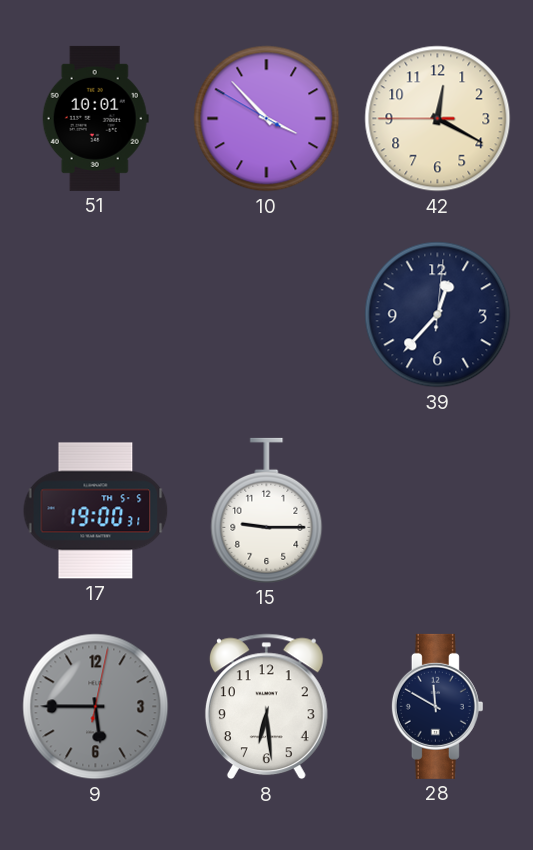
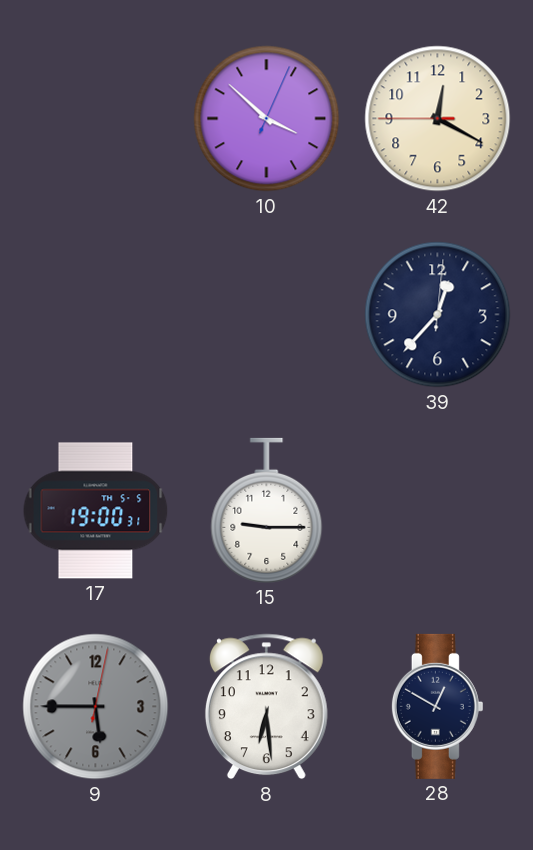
51: 10:01 -> none
10: 3:52:50 -> 3:52:04
28: 11:50 -> 12:50
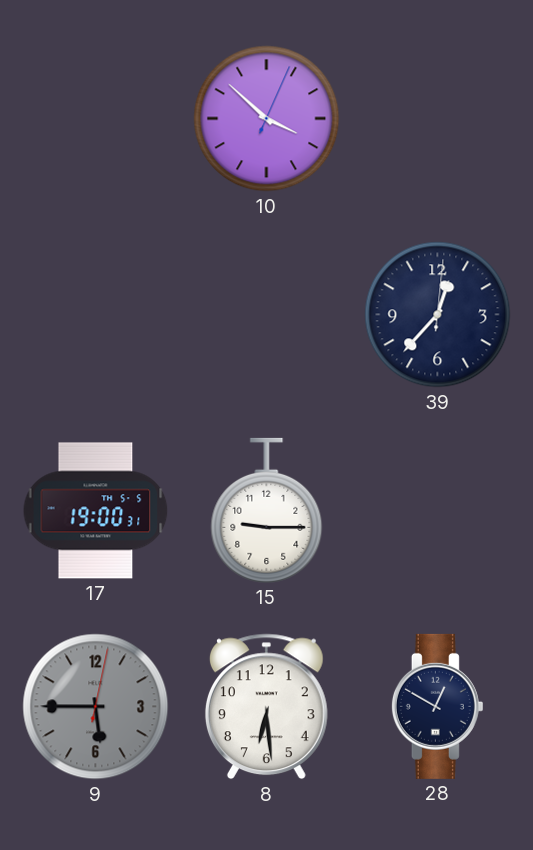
42: 12:19 -> none
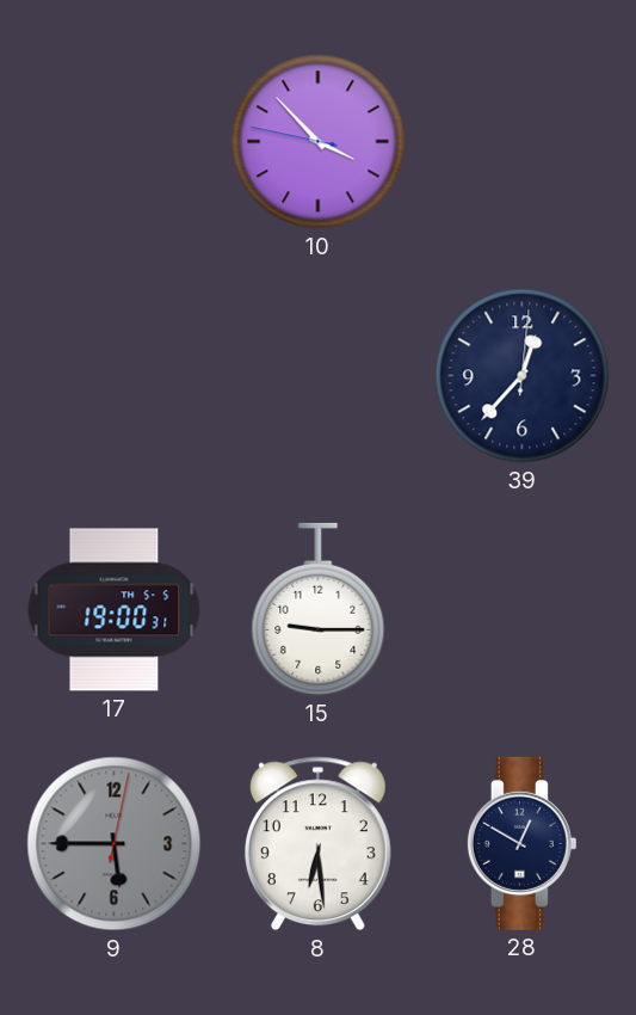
10: 3:52:04 -> 3:52:47
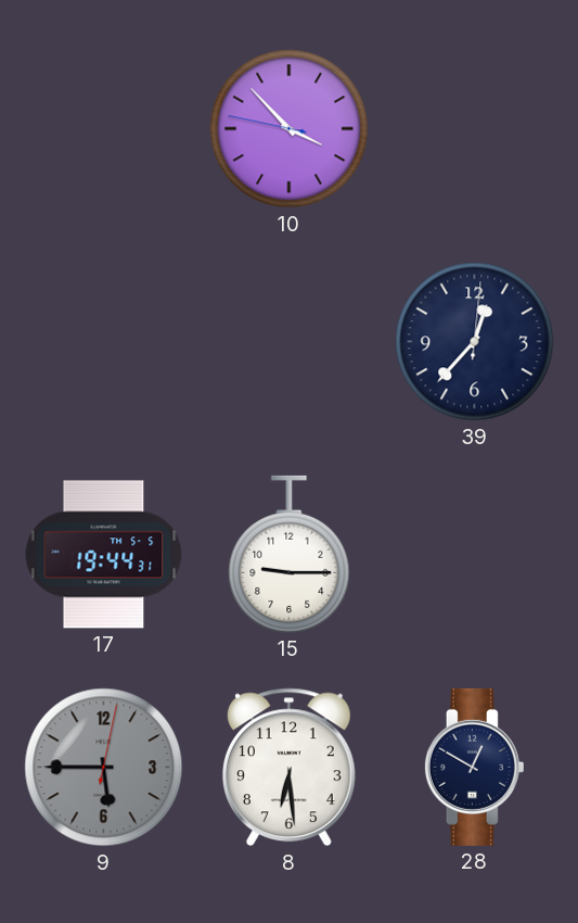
17: 19:00 -> 19:44
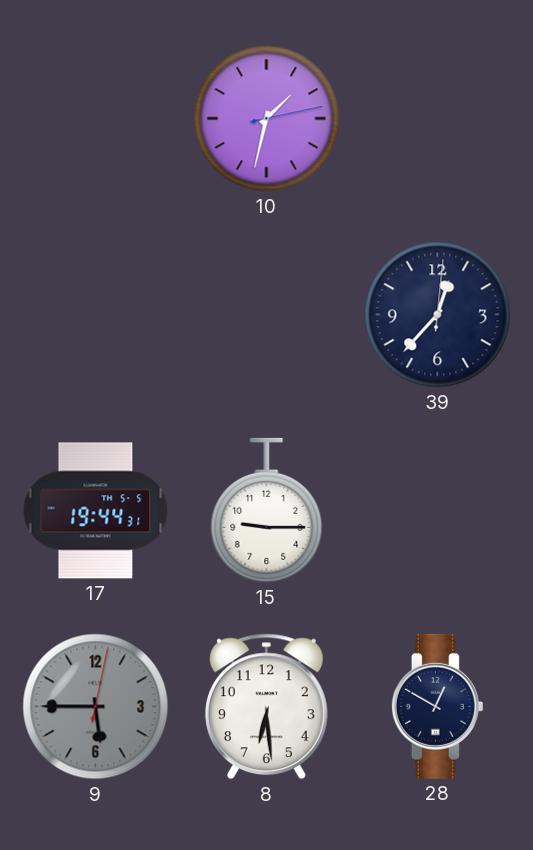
10: 3:52 -> 1:32
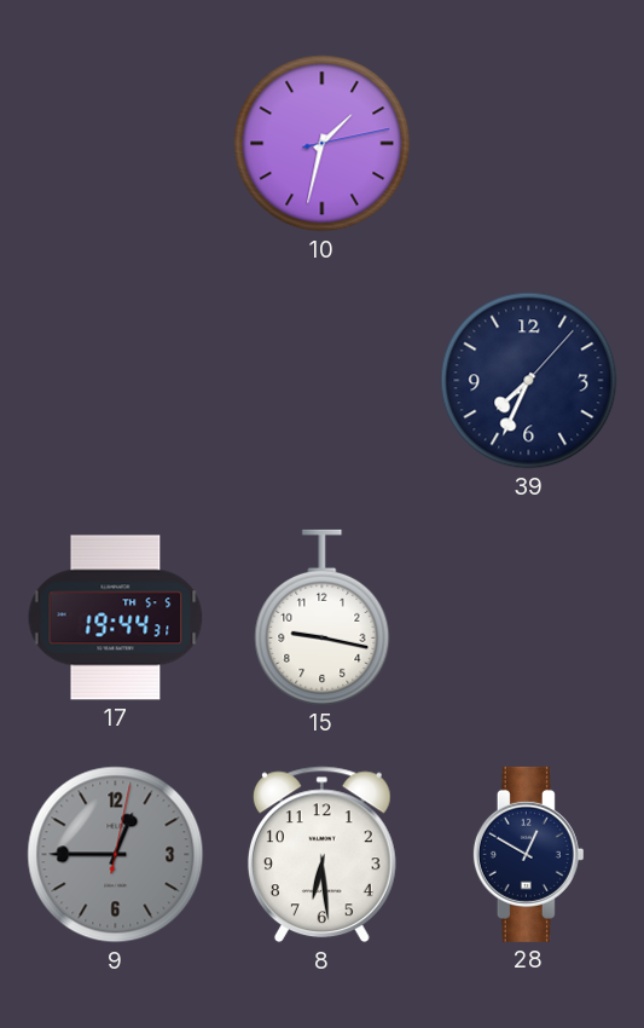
39: 12:37 -> 7:34
15: 9:15 -> 9:17
9: 5:45 -> 12:45
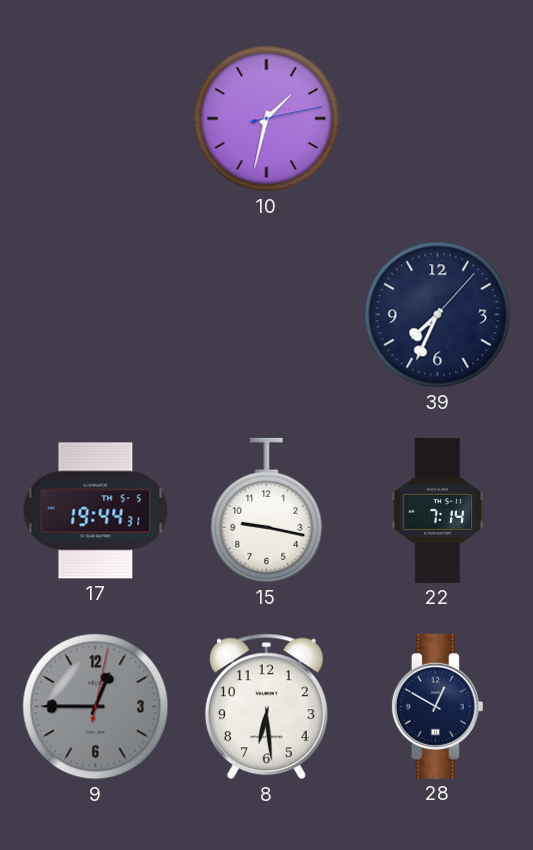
22: none -> 7:14
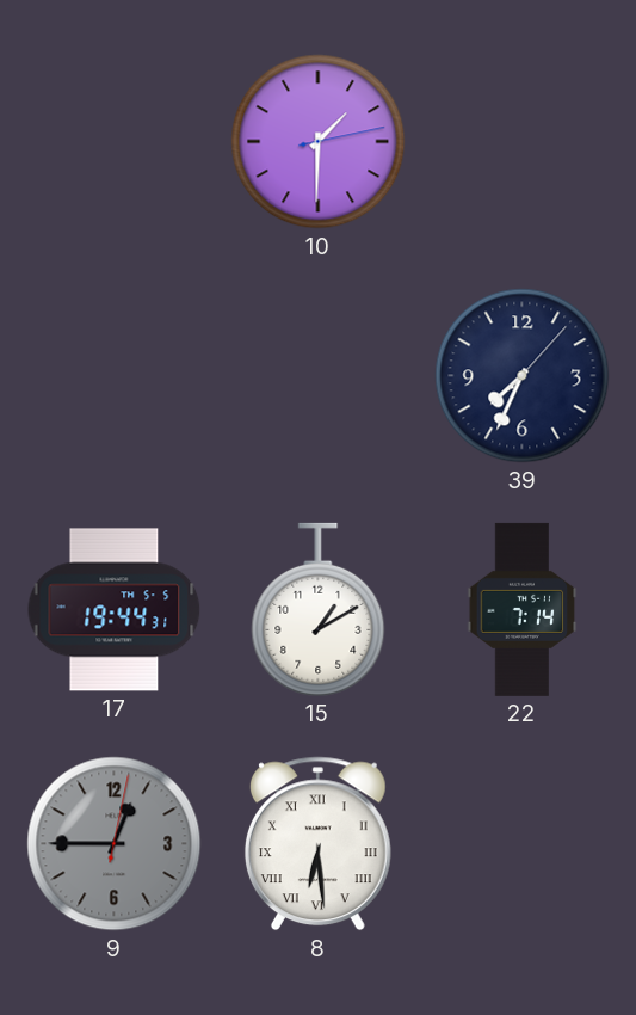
10: 1:32 -> 1:30
15: 9:17 -> 1:10
8 numerals: Arabic -> Roman
28: 12:50 -> none
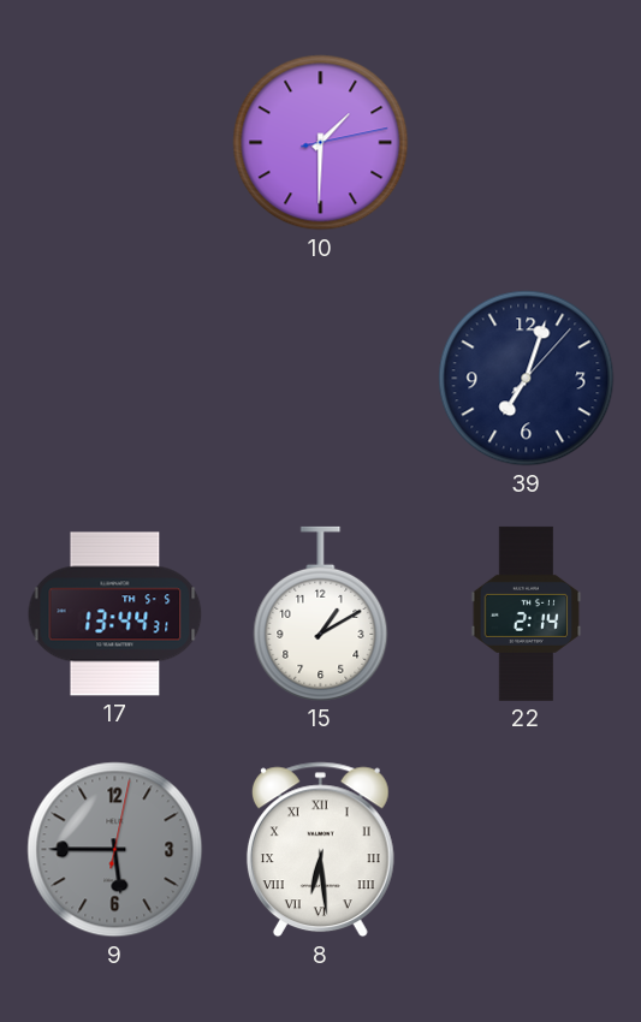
39: 7:34 -> 7:03
17: 19:44 -> 13:44
22: 7:14 -> 2:14
9: 12:45 -> 5:45
